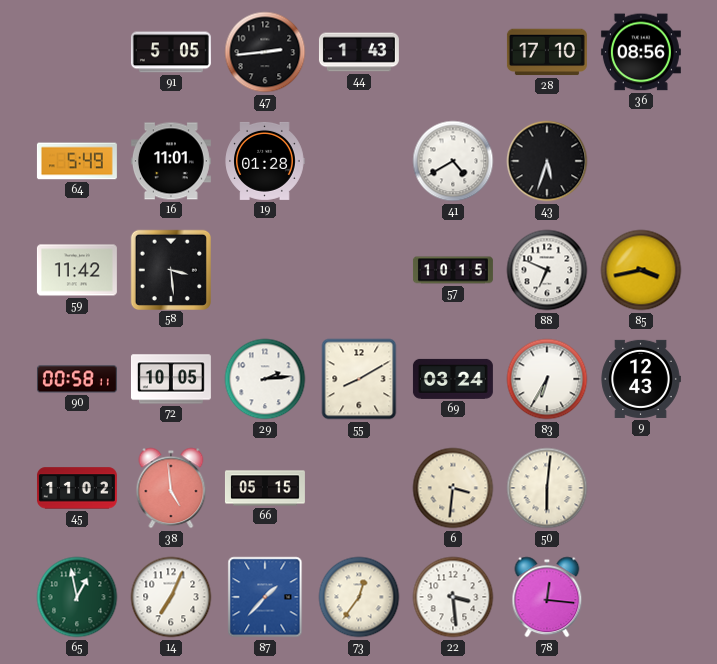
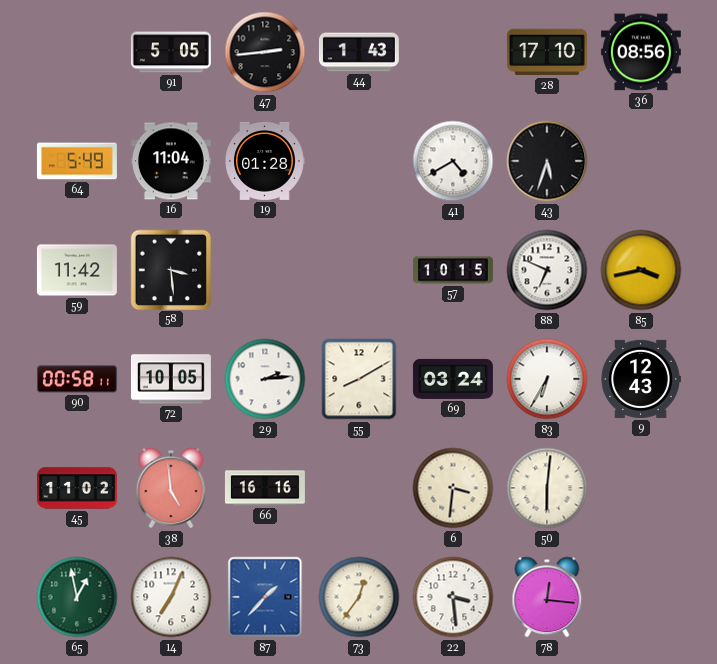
16: 11:01 -> 11:04
66: 05:15 -> 16:16
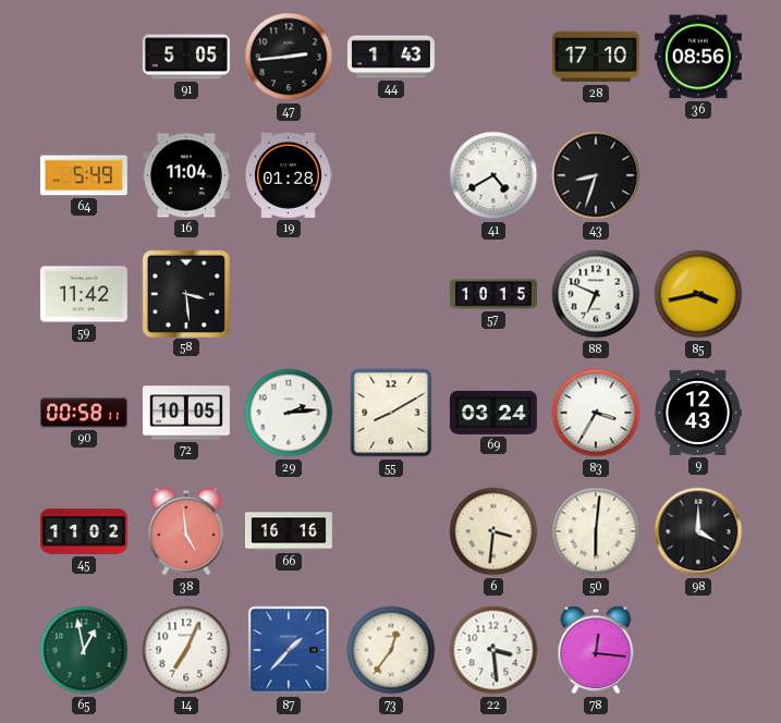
43: 5:33 -> 8:33
83: 6:35 -> 3:35
98: none -> 4:00
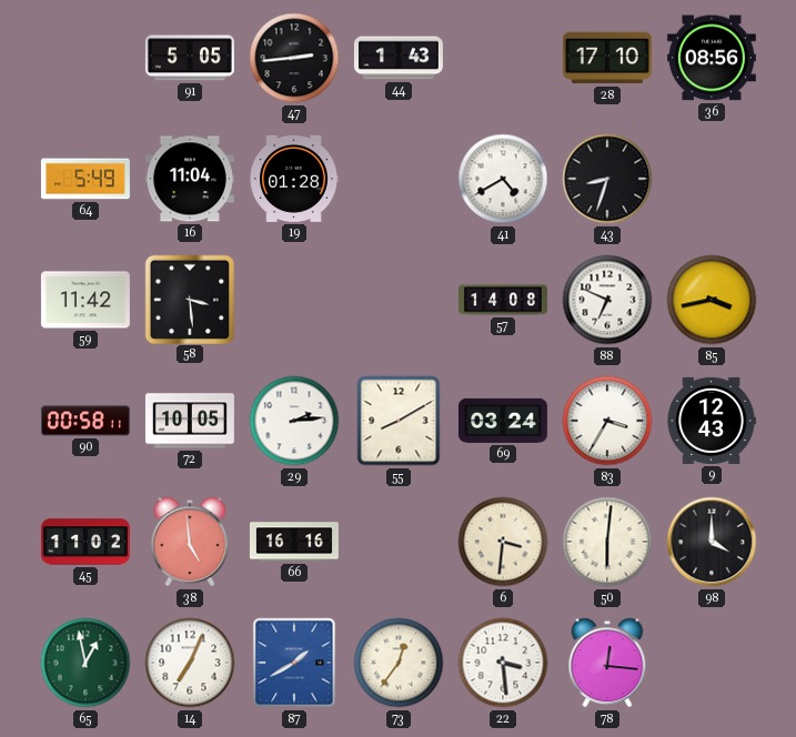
57: 10:15 -> 14:08
87: 1:37 -> 1:40
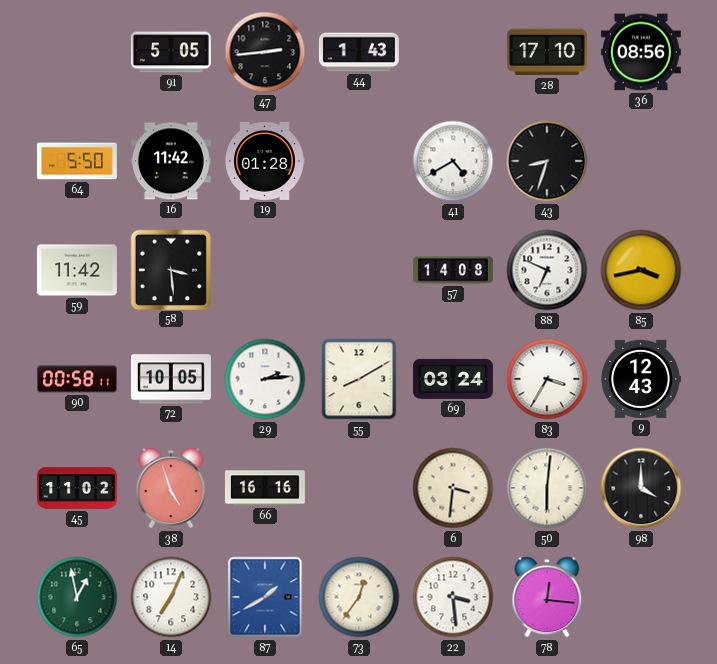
64: 5:49 -> 5:50
16: 11:04 -> 11:42
38: 4:59 -> 4:57
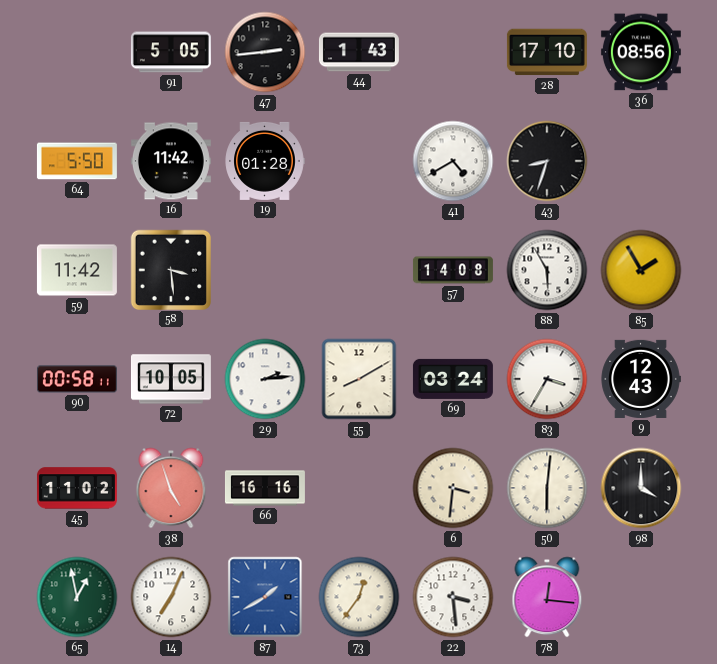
88: 6:49 -> 5:55
85: 3:43 -> 1:55
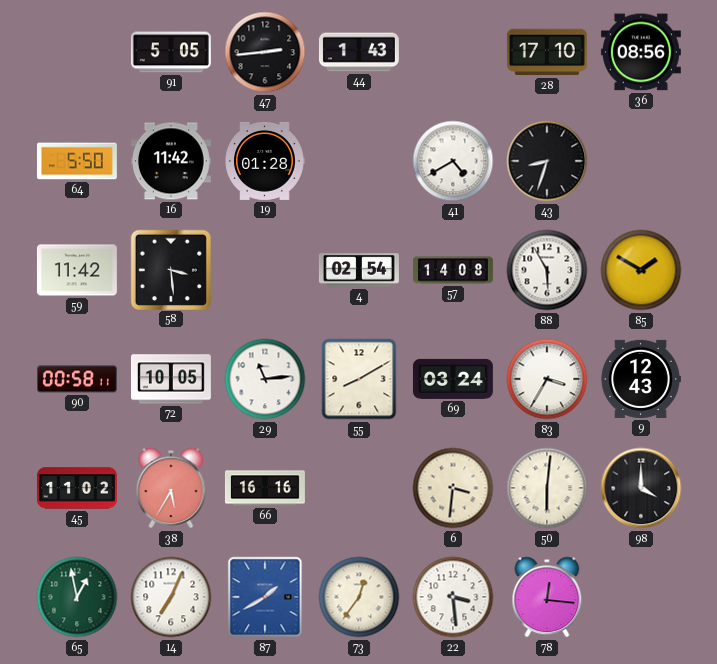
4: none -> 02:54
85: 1:55 -> 1:50
29: 2:14 -> 11:14
38: 4:57 -> 5:35
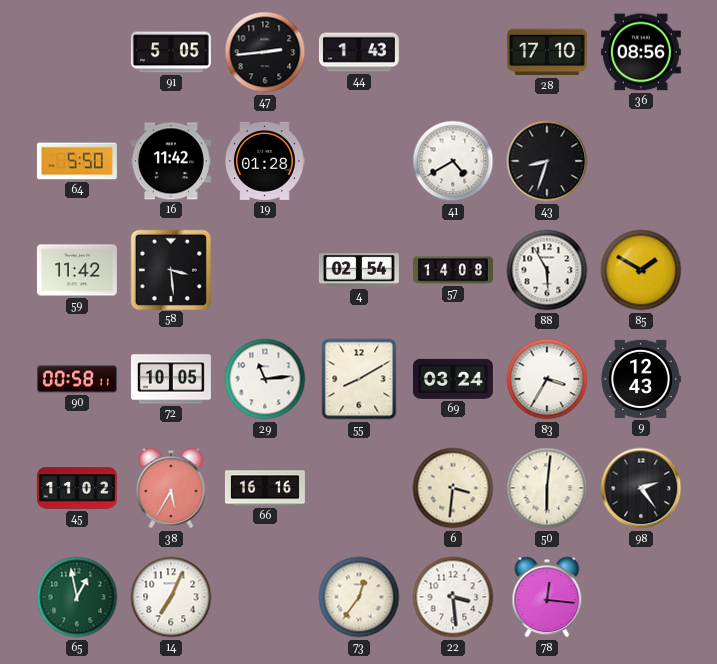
98: 4:00 -> 2:24
87: 1:40 -> none
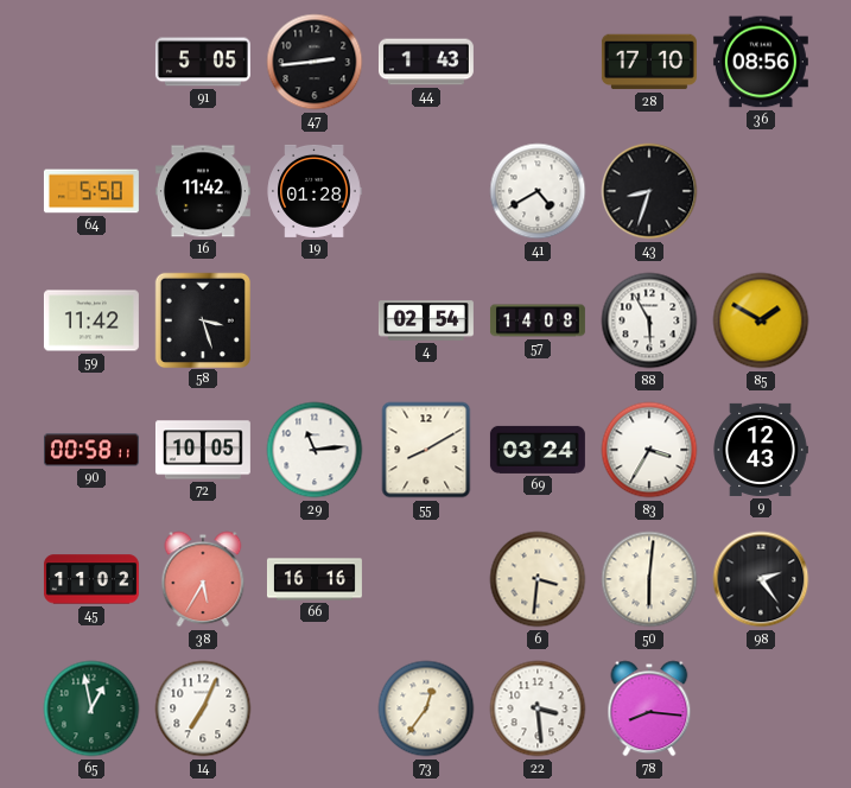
58: 3:29 -> 3:27
78: 12:16 -> 8:16
